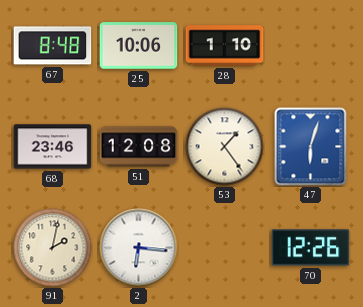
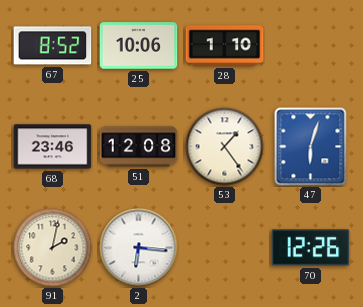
67: 8:48 -> 8:52
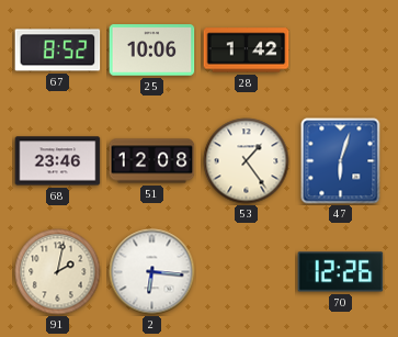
28: 1:10 -> 1:42
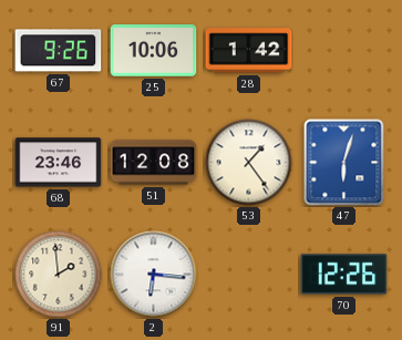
67: 8:52 -> 9:26
91: 2:02 -> 1:59
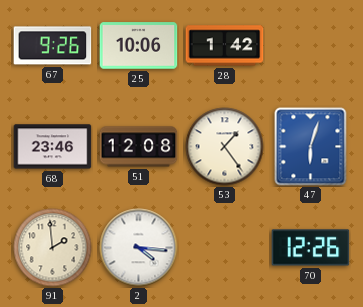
2: 6:16 -> 4:16
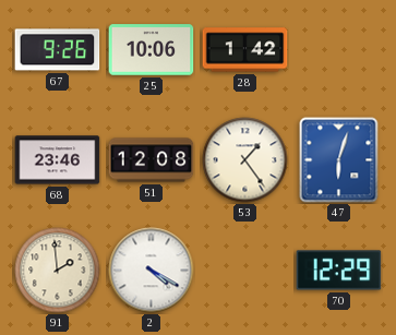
2: 4:16 -> 4:20
70: 12:26 -> 12:29
